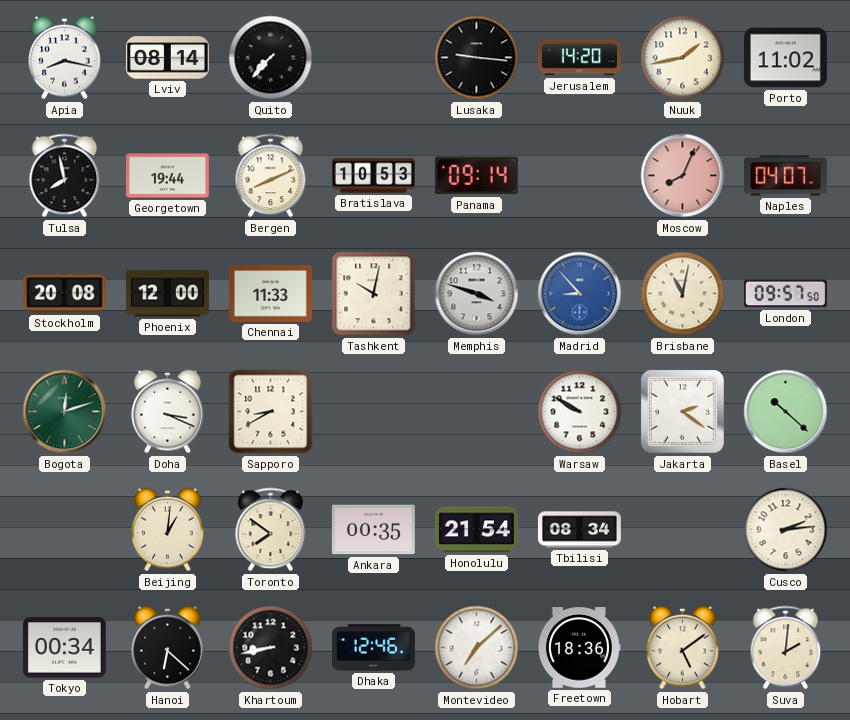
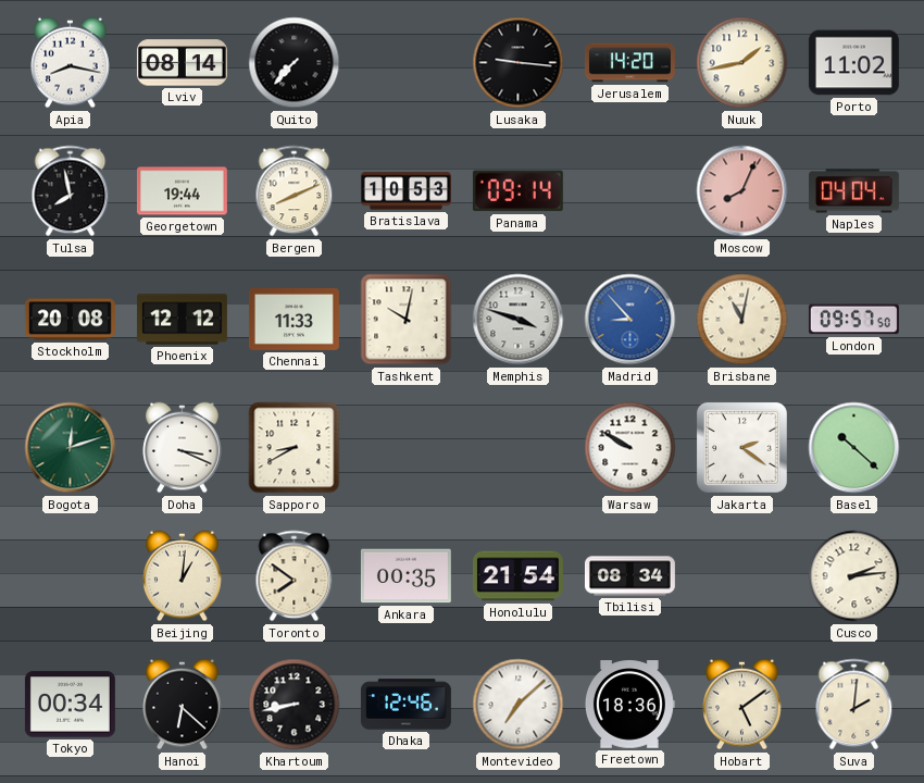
Naples: 04:07 -> 04:04
Phoenix: 12:00 -> 12:12
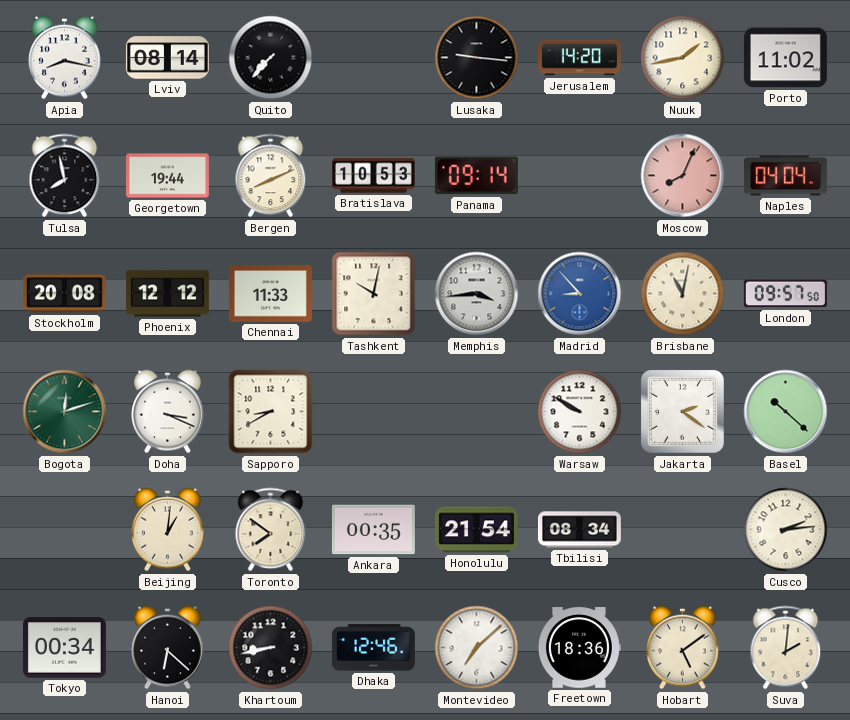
Memphis: 3:48 -> 3:44
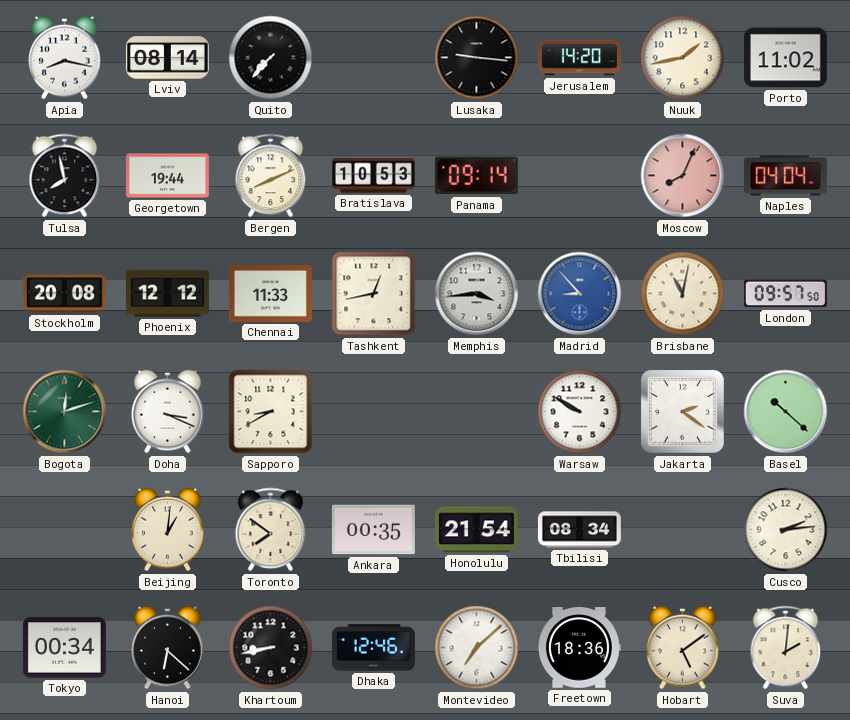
Tashkent: 10:02 -> 12:43
